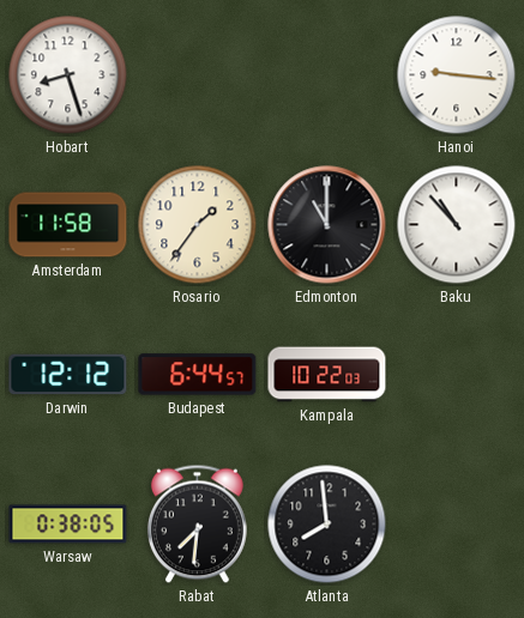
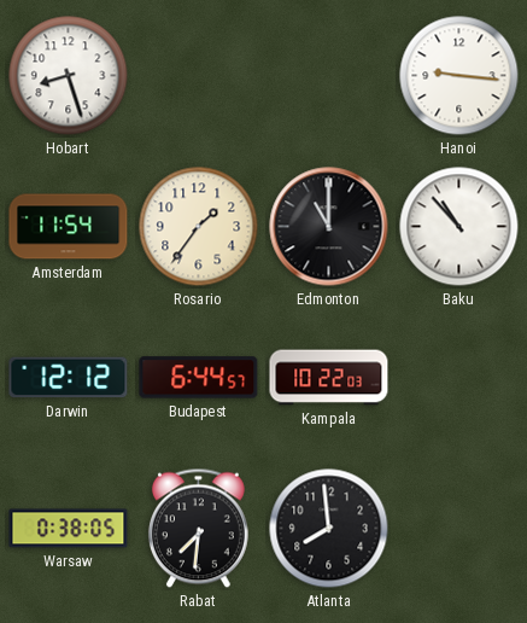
Amsterdam: 11:58 -> 11:54
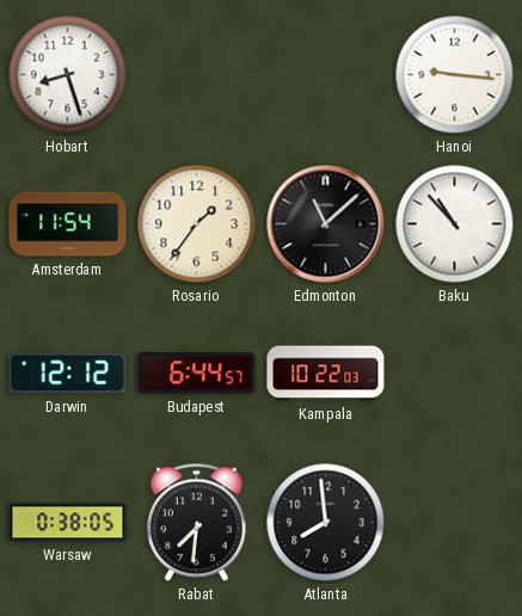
Edmonton: 11:00 -> 11:08
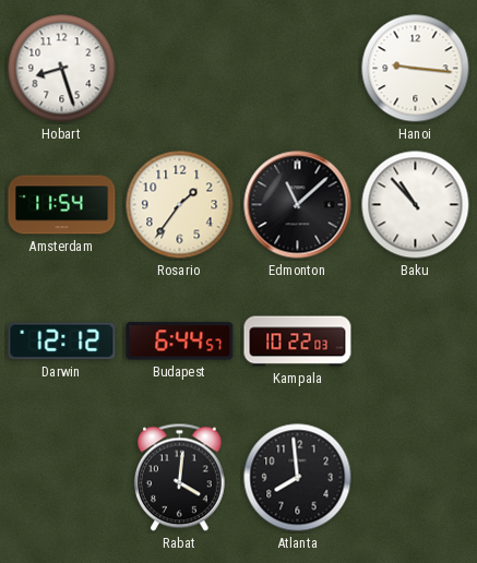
Warsaw: 0:38 -> none
Rabat: 7:31 -> 4:01
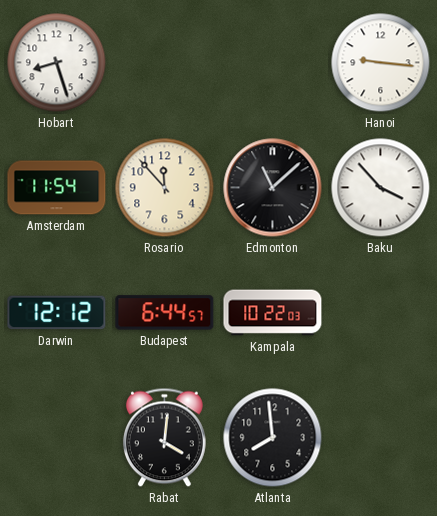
Rosario: 1:36 -> 11:53
Baku: 10:53 -> 3:53
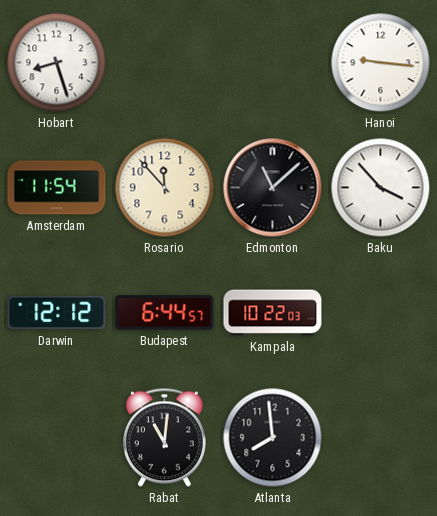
Rabat: 4:01 -> 11:01
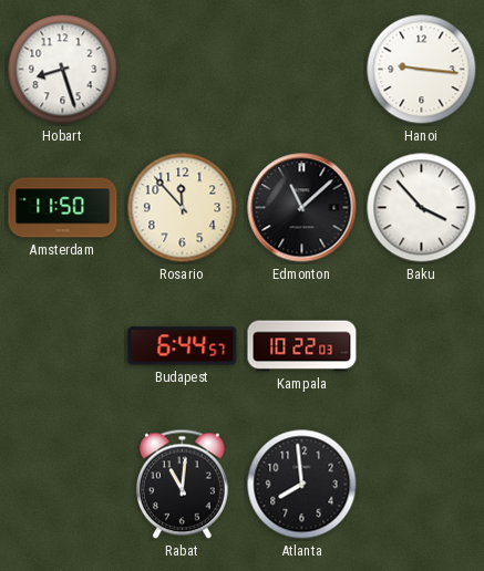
Amsterdam: 11:54 -> 11:50
Darwin: 12:12 -> none
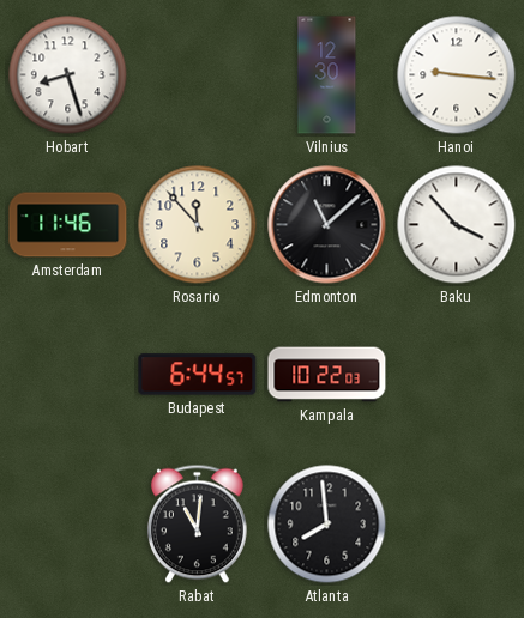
Vilnius: none -> 12:30
Amsterdam: 11:50 -> 11:46
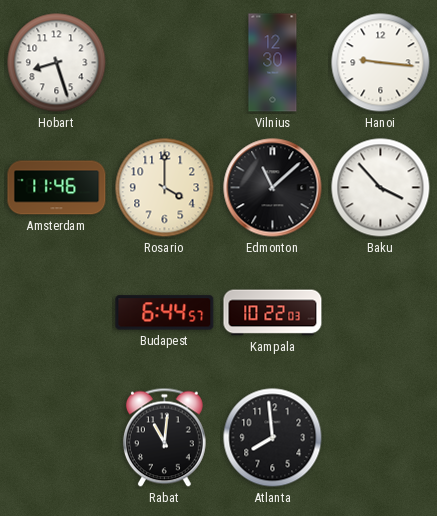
Rosario: 11:53 -> 4:00
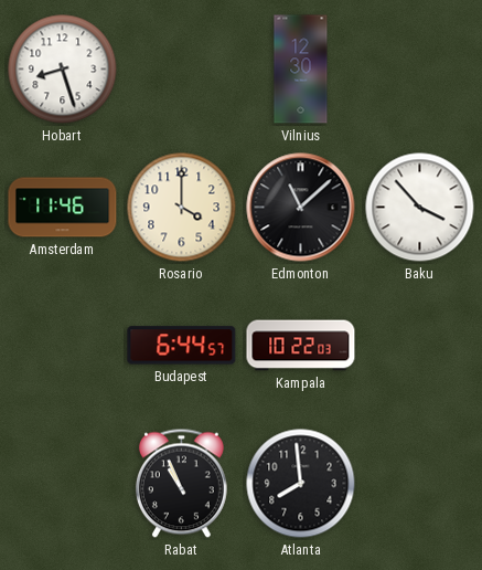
Hanoi: 9:16 -> none
Rabat: 11:01 -> 10:56
